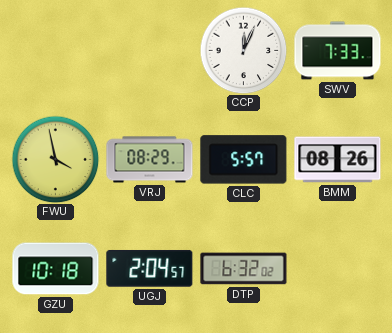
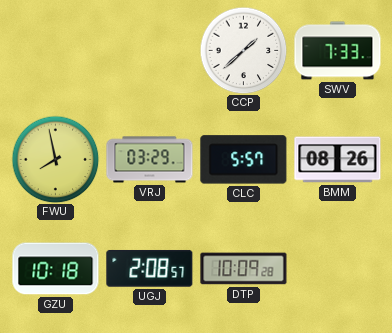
CCP: 12:04 -> 1:38
FWU: 3:58 -> 7:58
VRJ: 08:29 -> 03:29
UGJ: 2:04 -> 2:08
DTP: 6:32 -> 10:09
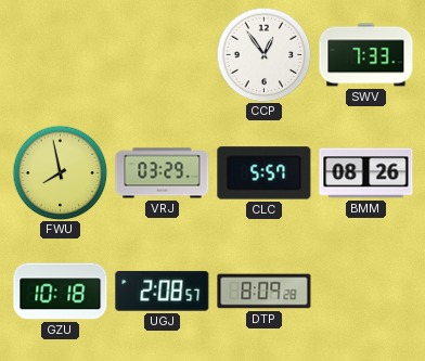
CCP: 1:38 -> 12:54
DTP: 10:09 -> 8:09
